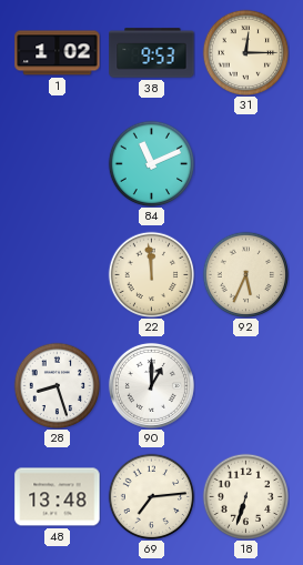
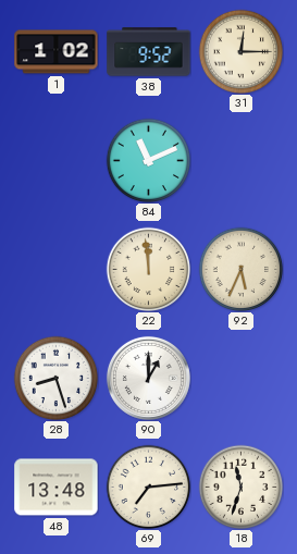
38: 9:53 -> 9:52
18: 6:33 -> 11:33
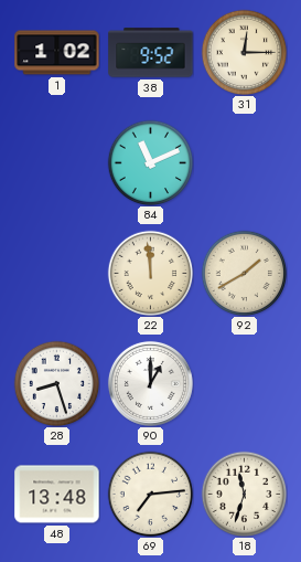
92: 5:34 -> 1:40
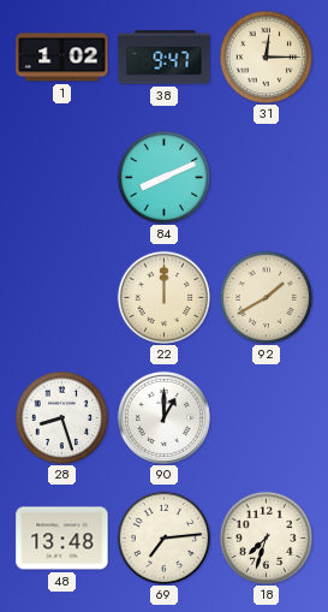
38: 9:52 -> 9:47
84: 11:11 -> 8:11
22: 11:59 -> 12:00
18: 11:33 -> 7:33
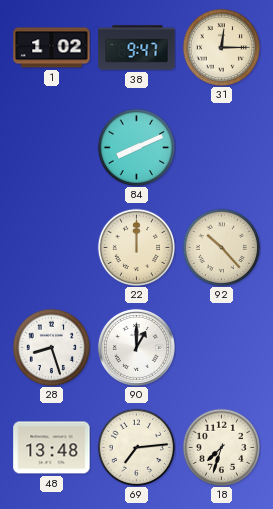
92: 1:40 -> 10:23
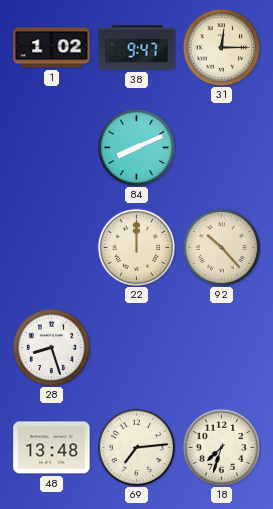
90: 1:00 -> none
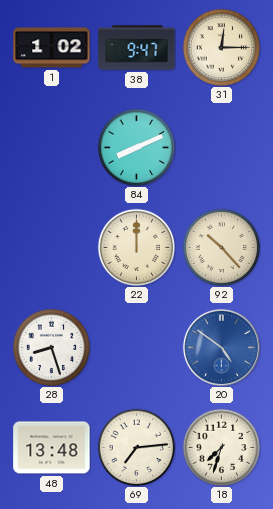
20: none -> 4:51
